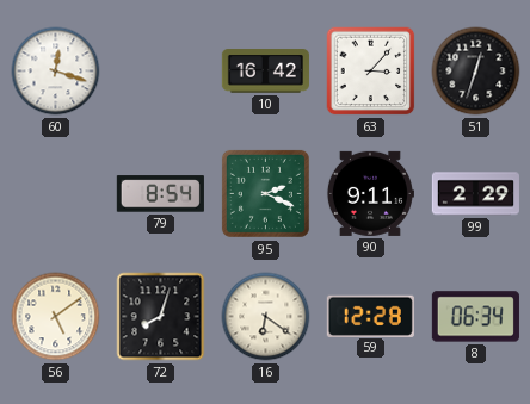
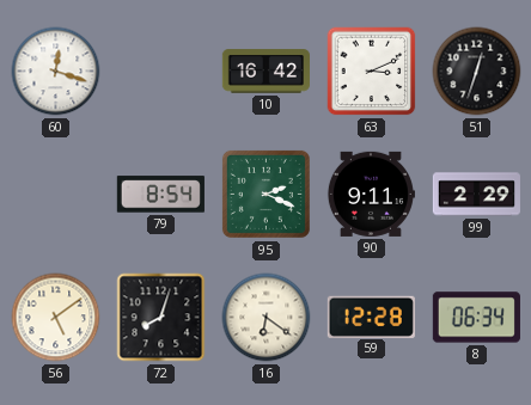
63: 3:07 -> 3:11
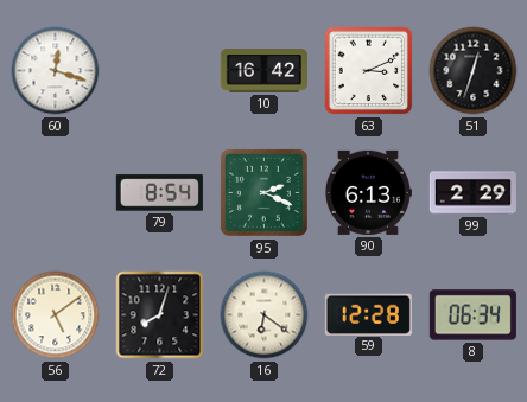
90: 9:11 -> 6:13
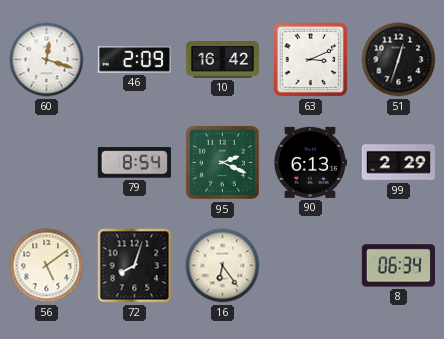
46: none -> 2:09
16: 6:21 -> 6:24
59: 12:28 -> none
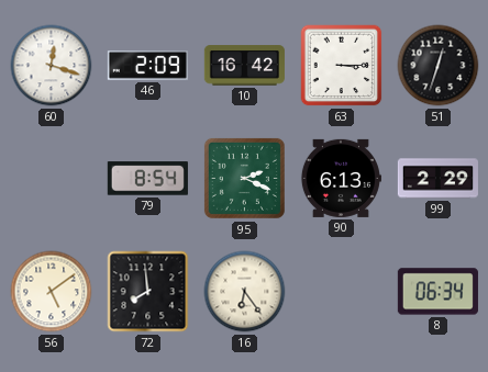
63: 3:11 -> 3:15
72: 8:03 -> 7:59
